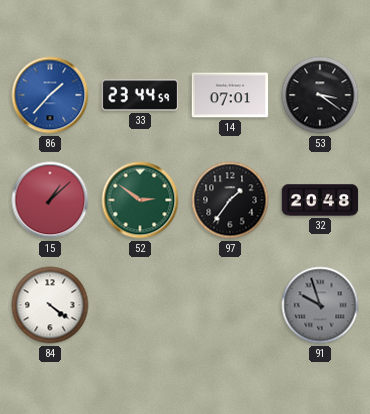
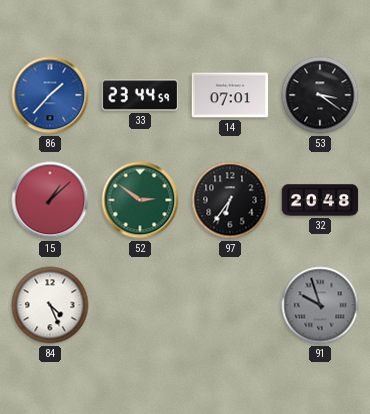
97: 1:36 -> 6:36
84: 4:21 -> 4:26
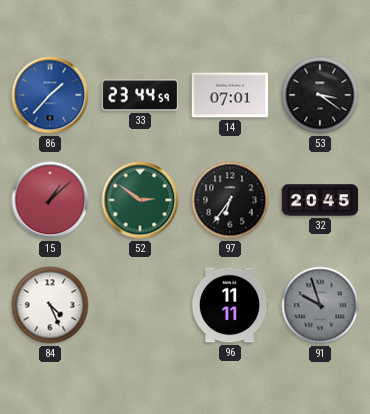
32: 20:48 -> 20:45
96: none -> 11:11
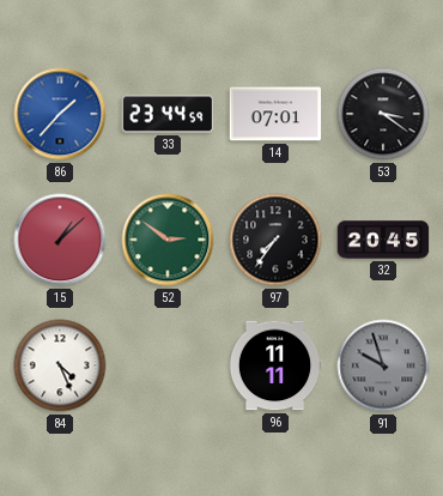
97: 6:36 -> 7:36
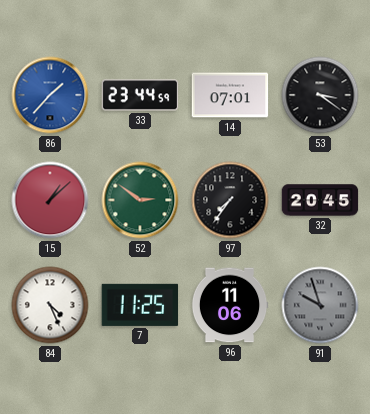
7: none -> 11:25
96: 11:11 -> 11:06
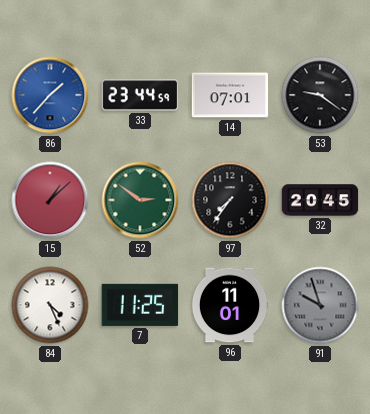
53: 3:21 -> 9:21
96: 11:06 -> 11:01
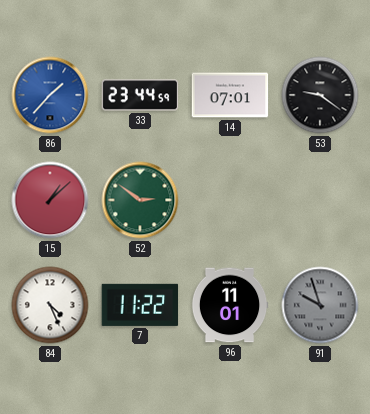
97: 7:36 -> none
32: 20:45 -> none
7: 11:25 -> 11:22
